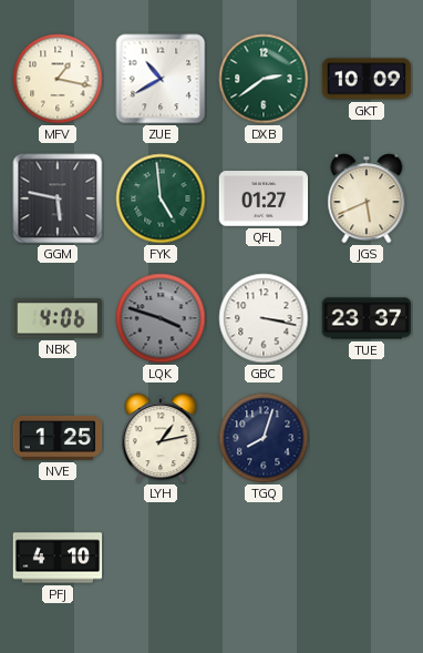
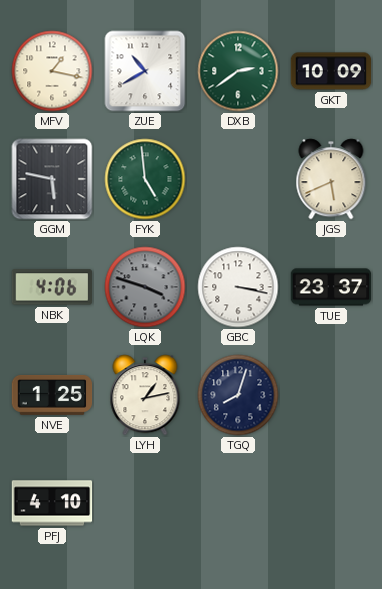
QFL: 01:27 -> none
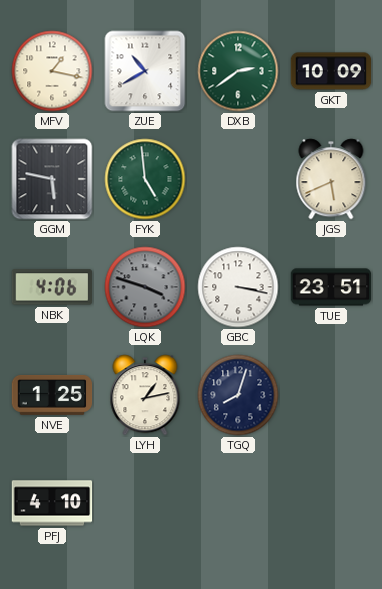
TUE: 23:37 -> 23:51
